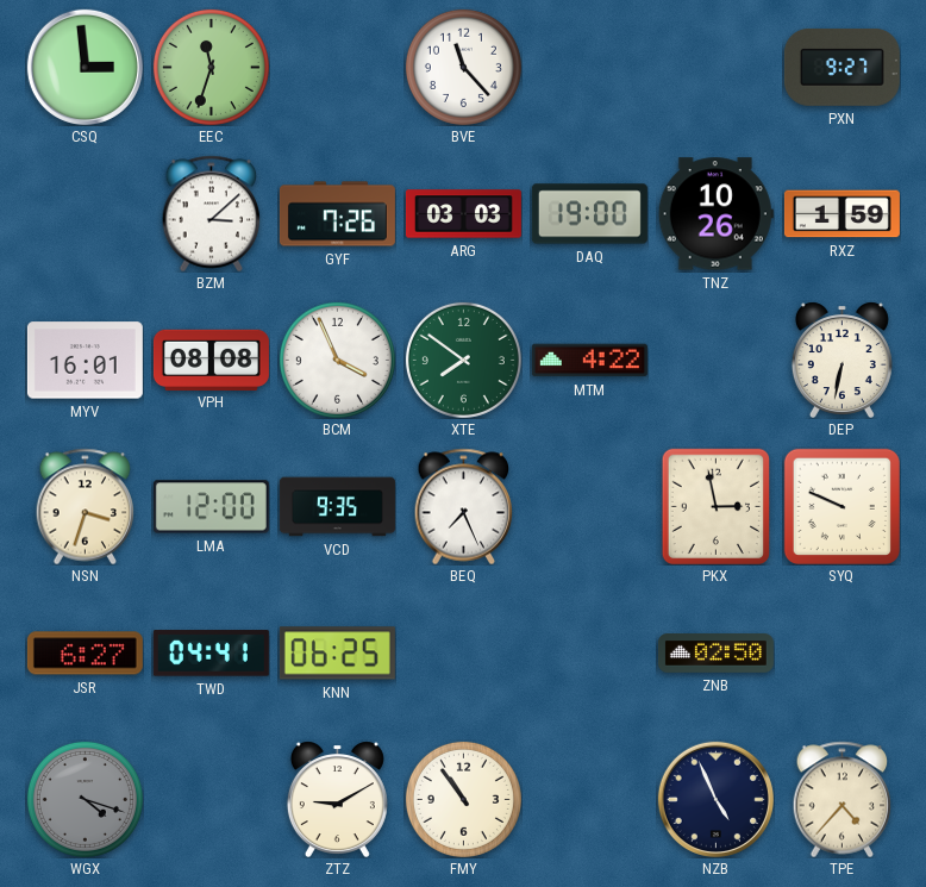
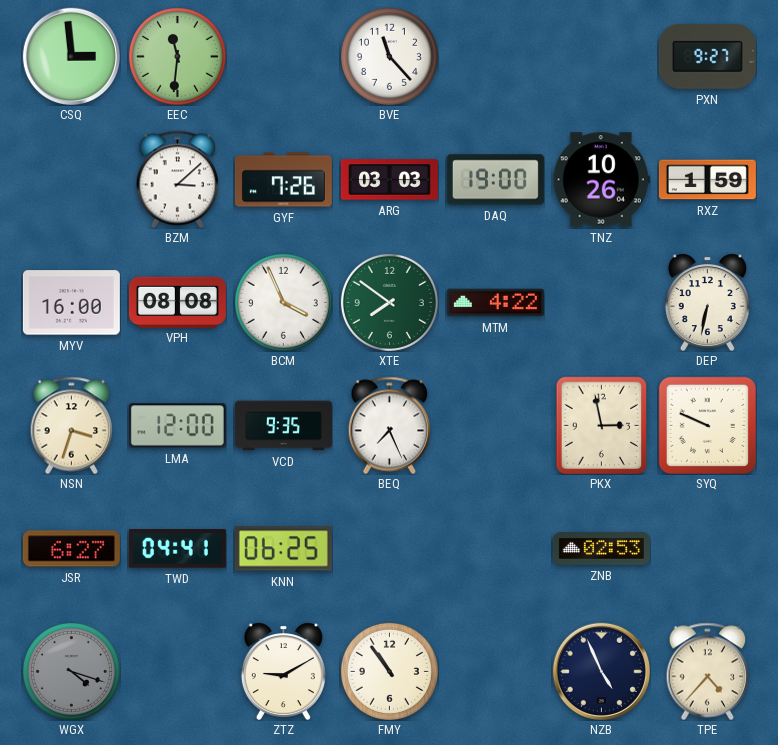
EEC: 11:33 -> 11:31
MYV: 16:01 -> 16:00
ZNB: 02:50 -> 02:53
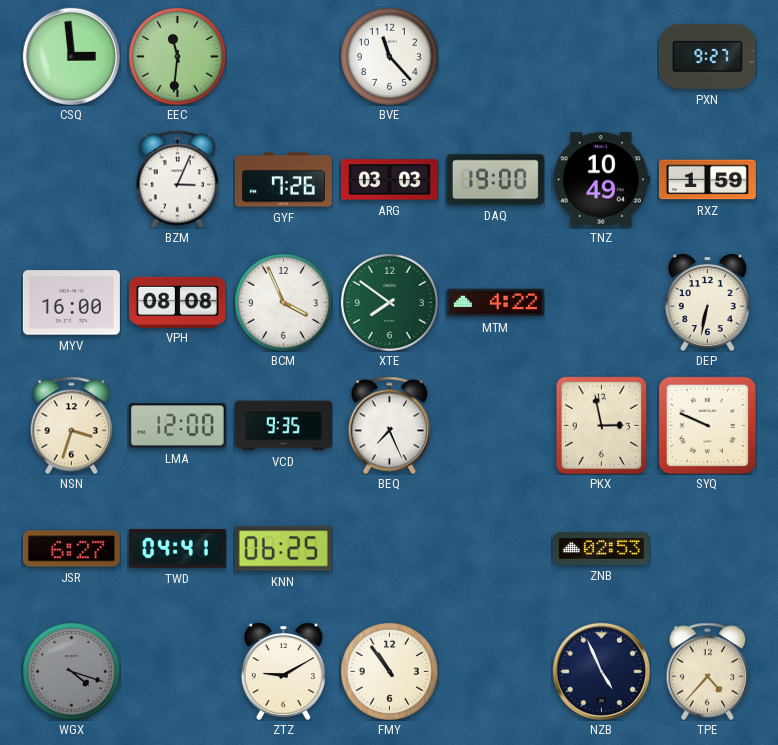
BZM: 3:08 -> 3:04
TNZ: 10:26 -> 10:49
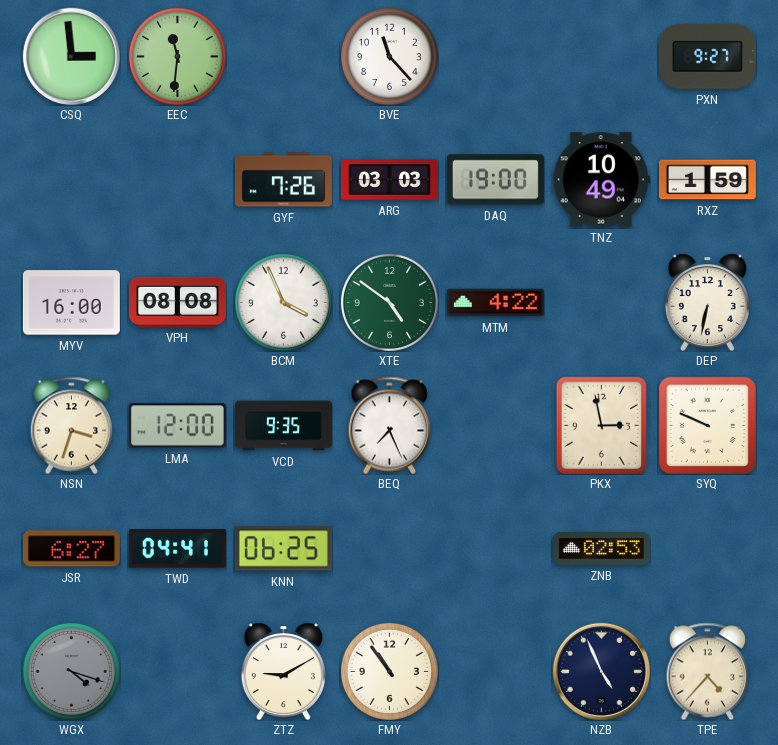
BZM: 3:04 -> none
XTE: 7:51 -> 4:51
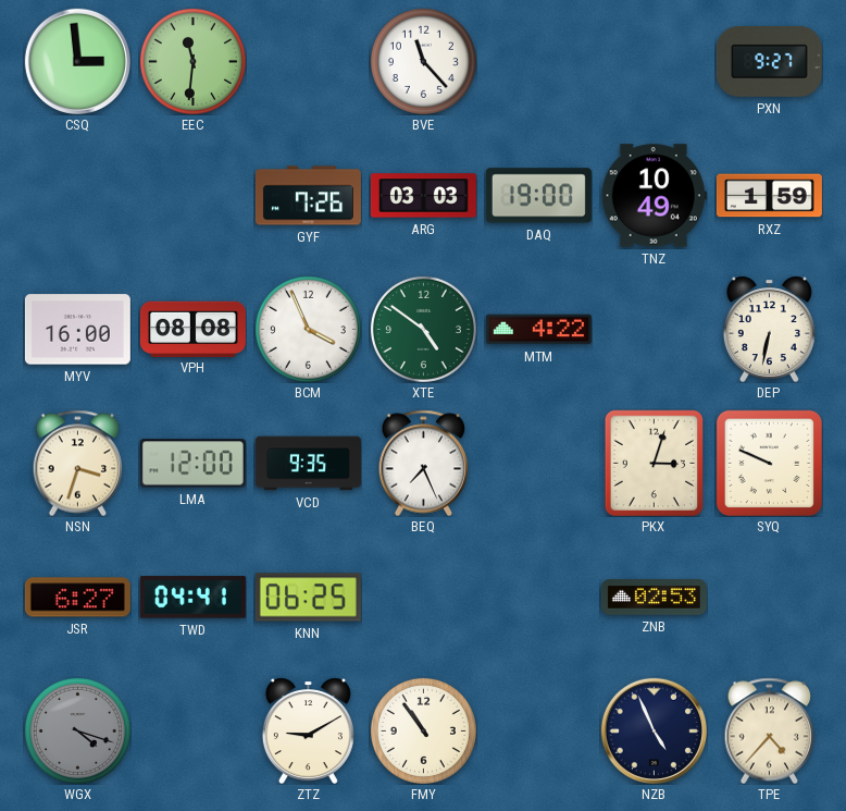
PKX: 2:58 -> 3:03
